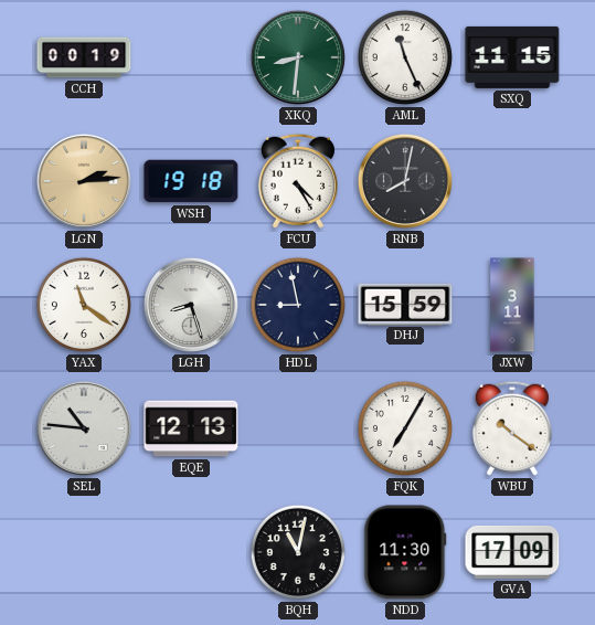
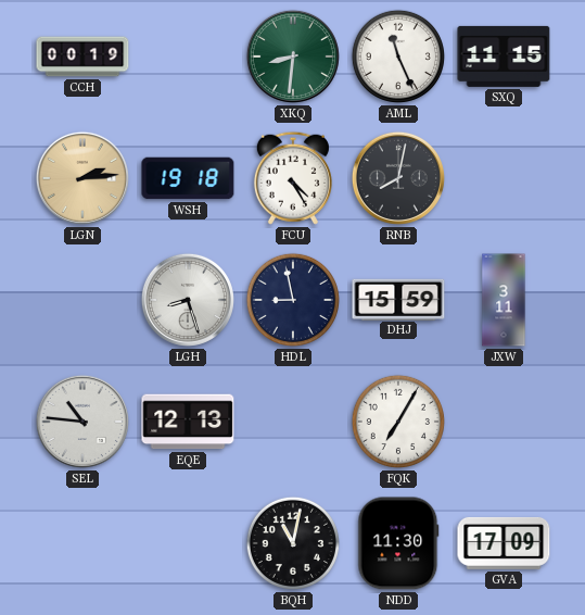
YAX: 11:21 -> none
WBU: 10:21 -> none
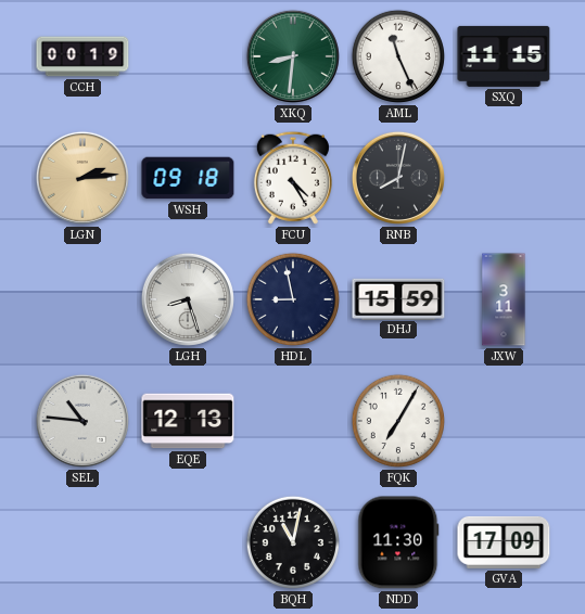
WSH: 19:18 -> 09:18
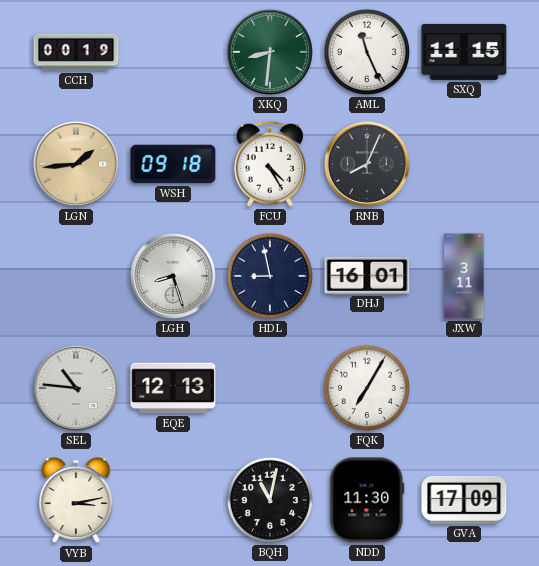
LGN: 2:14 -> 1:44
RNB: 8:02 -> 8:04
DHJ: 15:59 -> 16:01
VYB: none -> 3:13
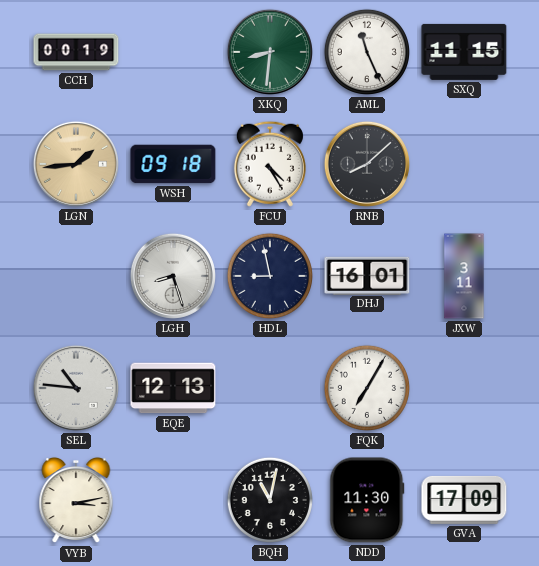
RNB: 8:04 -> 8:08
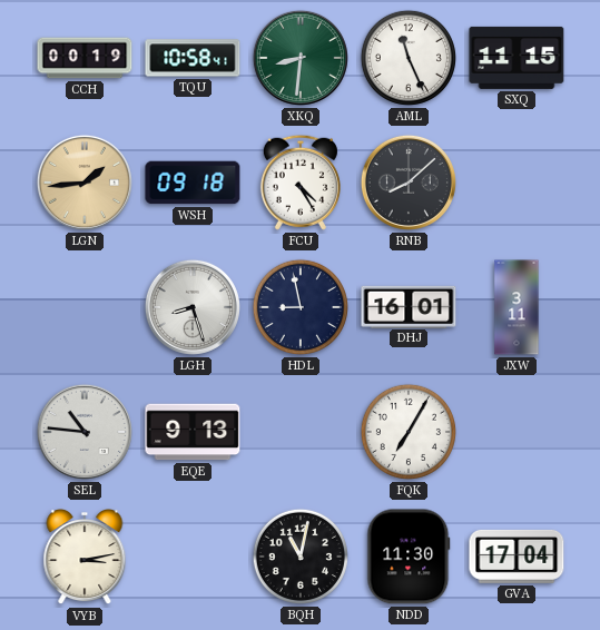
TQU: none -> 10:58
EQE: 12:13 -> 9:13
GVA: 17:09 -> 17:04
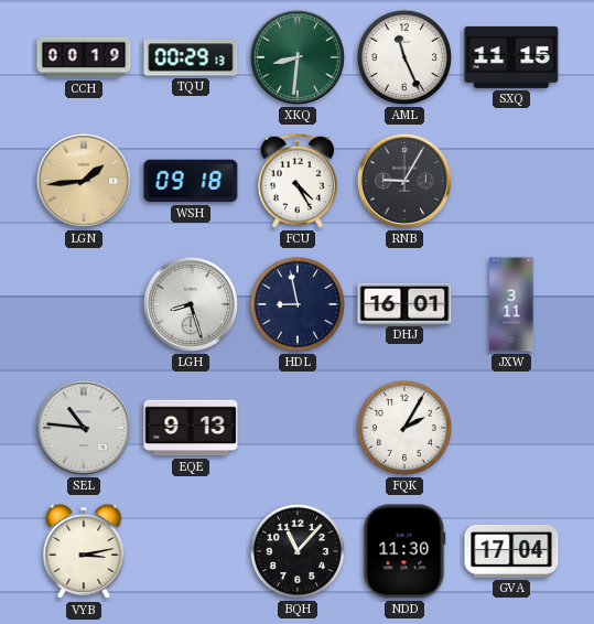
TQU: 10:58 -> 00:29
RNB: 8:08 -> 9:05
FQK: 7:05 -> 2:05
BQH: 11:02 -> 11:07
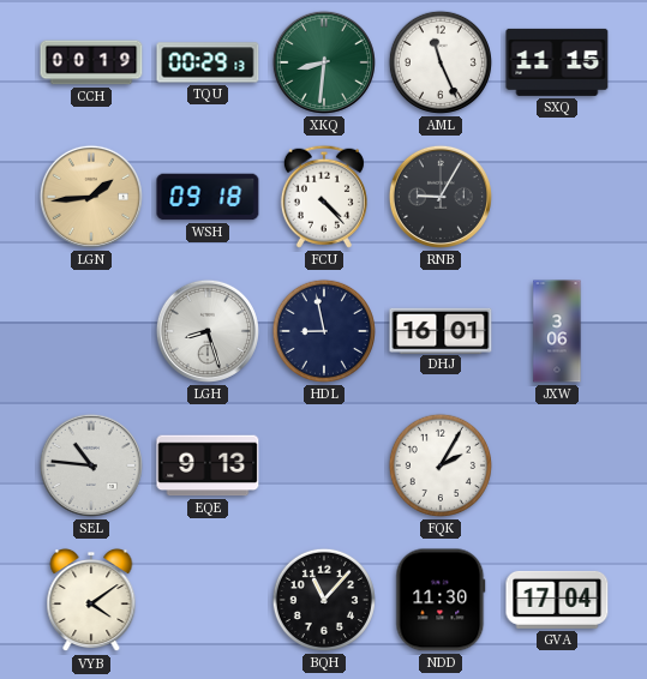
FCU: 4:25 -> 4:23
JXW: 3:11 -> 3:06
VYB: 3:13 -> 4:09
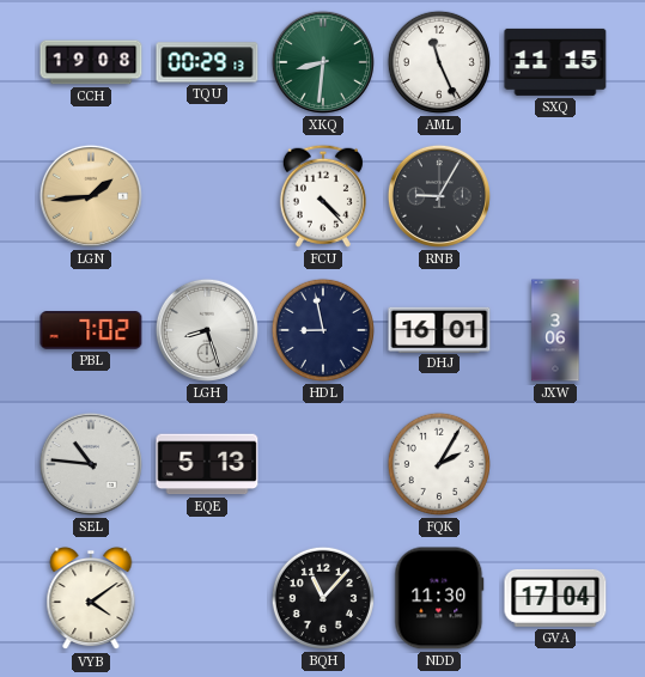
CCH: 00:19 -> 19:08
WSH: 09:18 -> none
PBL: none -> 7:02
EQE: 9:13 -> 5:13
